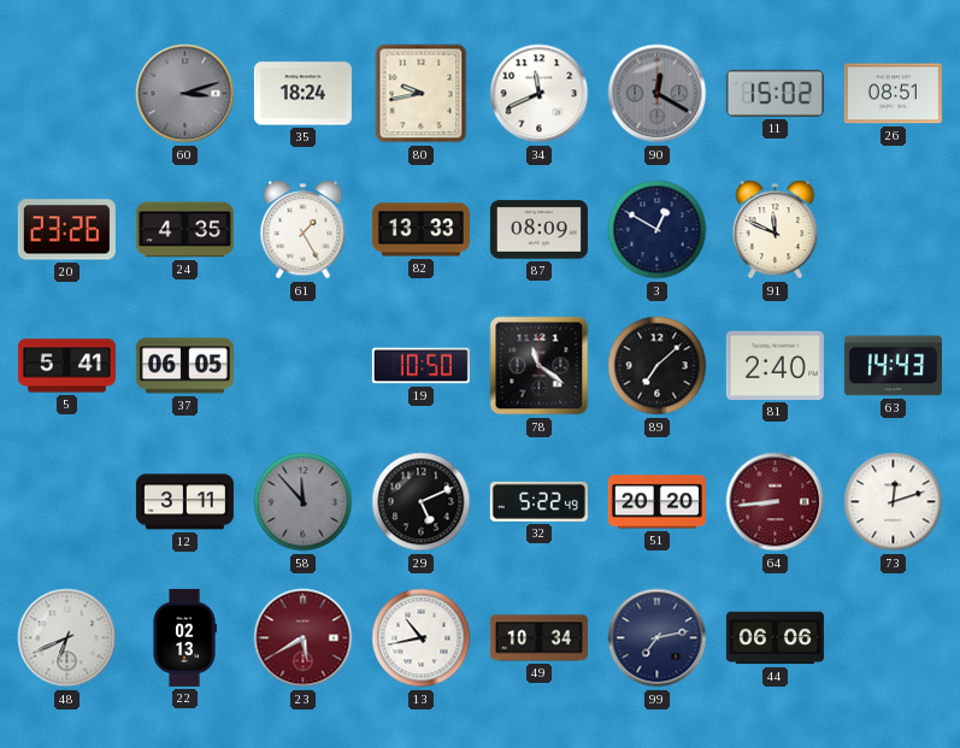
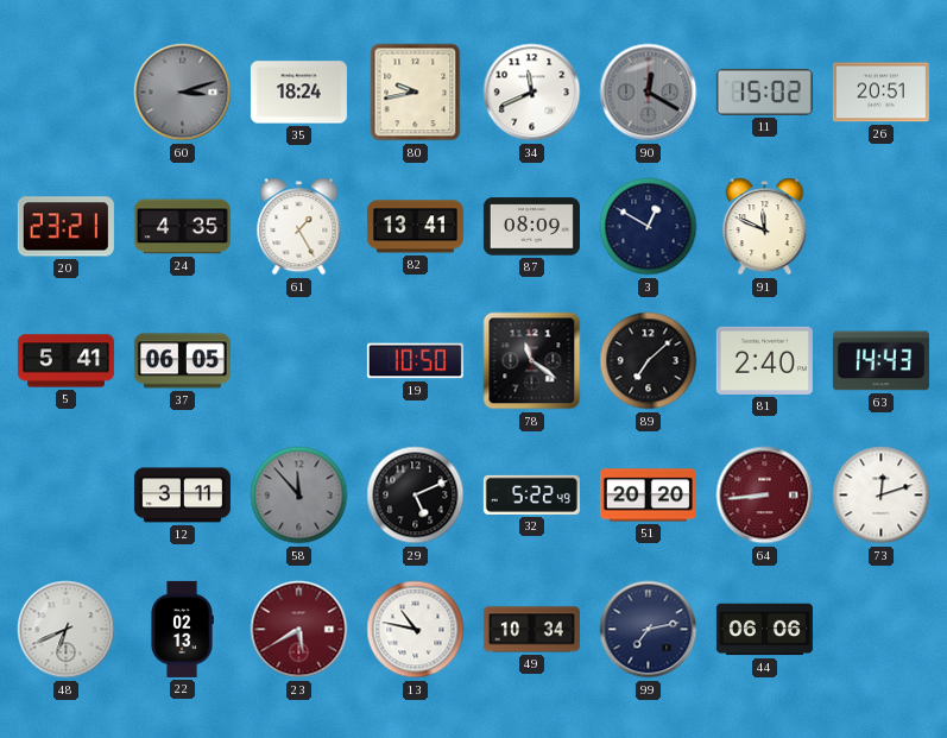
26: 08:51 -> 20:51
20: 23:26 -> 23:21
82: 13:33 -> 13:41
13: 10:43 -> 10:47
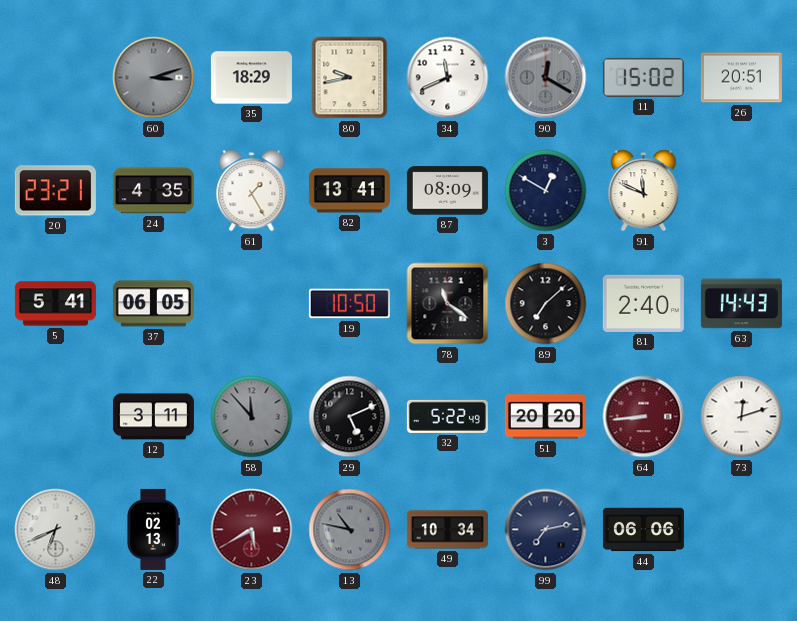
35: 18:24 -> 18:29
13 dial: white -> grey
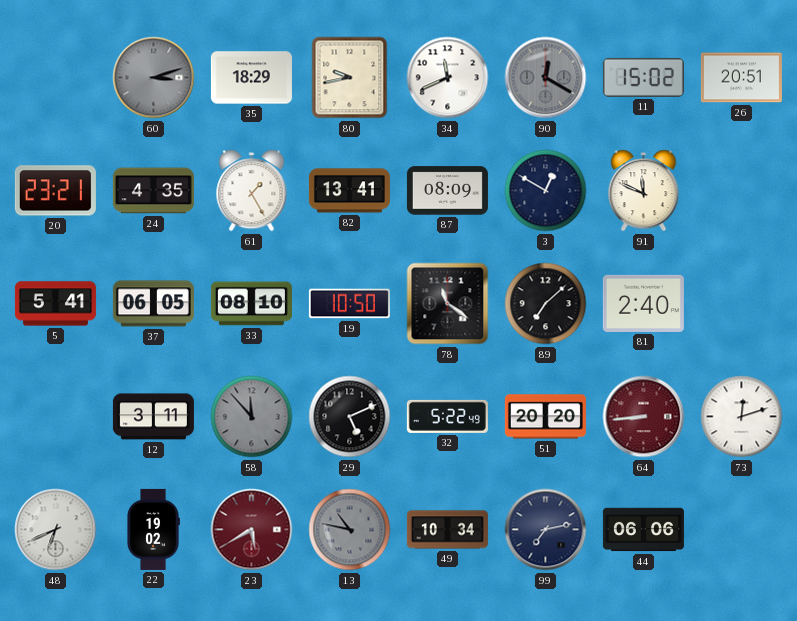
33: none -> 08:10
63: 14:43 -> none
22: 02:13 -> 19:02
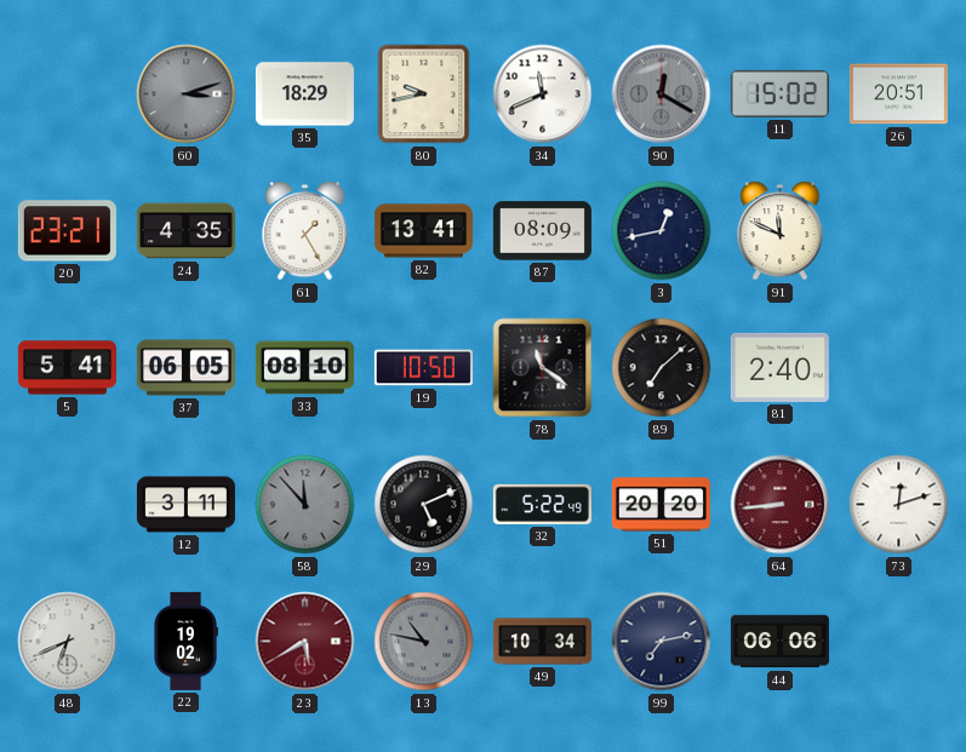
3: 12:50 -> 12:43
